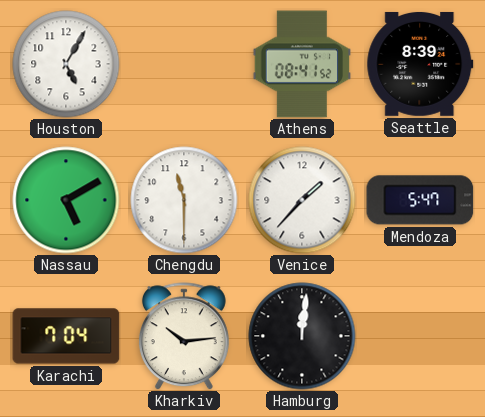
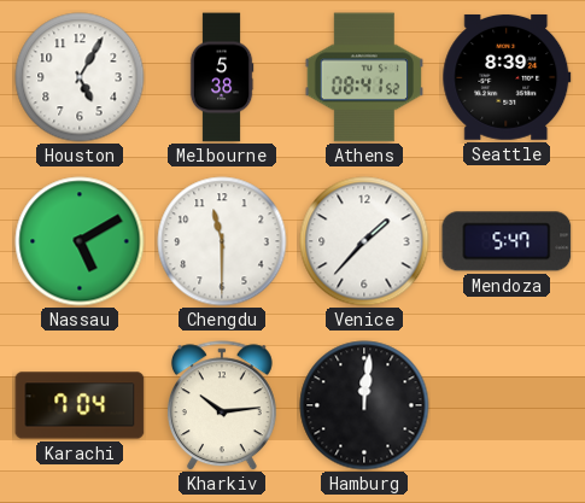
Melbourne: none -> 5:38
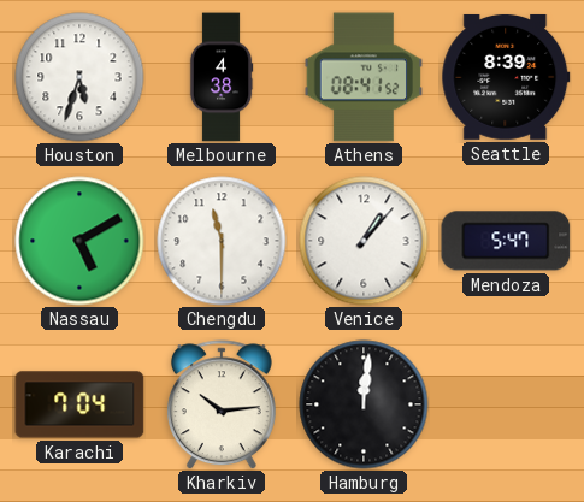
Houston: 5:05 -> 5:33
Melbourne: 5:38 -> 4:38
Venice: 1:37 -> 1:07
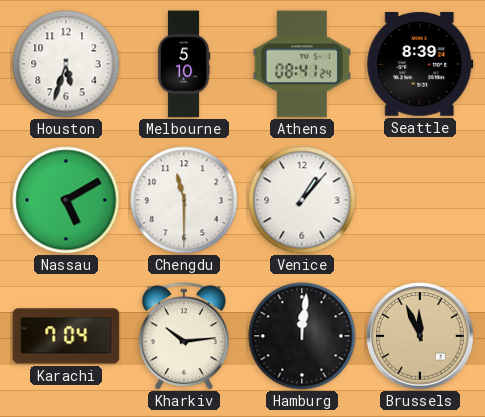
Melbourne: 4:38 -> 5:10
Athens: 08:41:52 -> 08:41:24
Mendoza: 5:47 -> none
Brussels: none -> 11:56
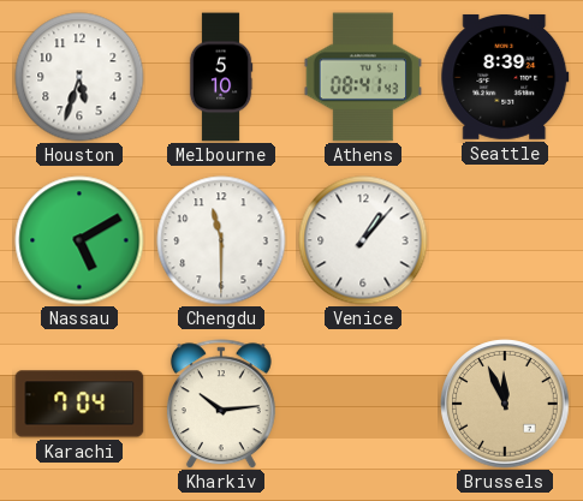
Athens: 08:41:24 -> 08:41:43
Hamburg: 12:01 -> none
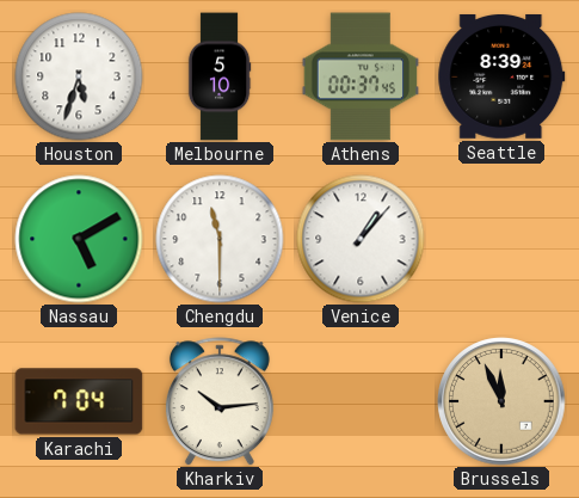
Athens: 08:41 -> 00:37
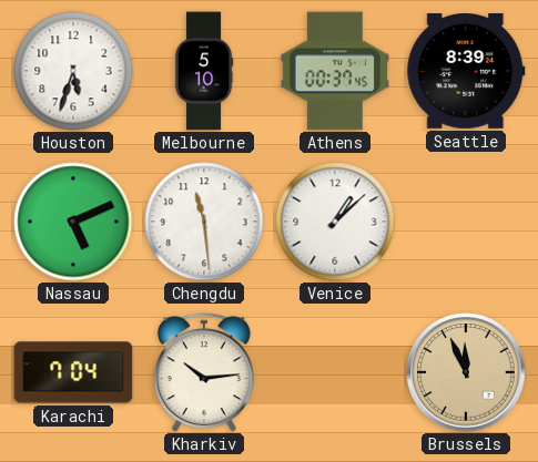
Nassau: 5:10 -> 5:11
Chengdu: 11:30 -> 11:29
Venice: 1:07 -> 1:08
